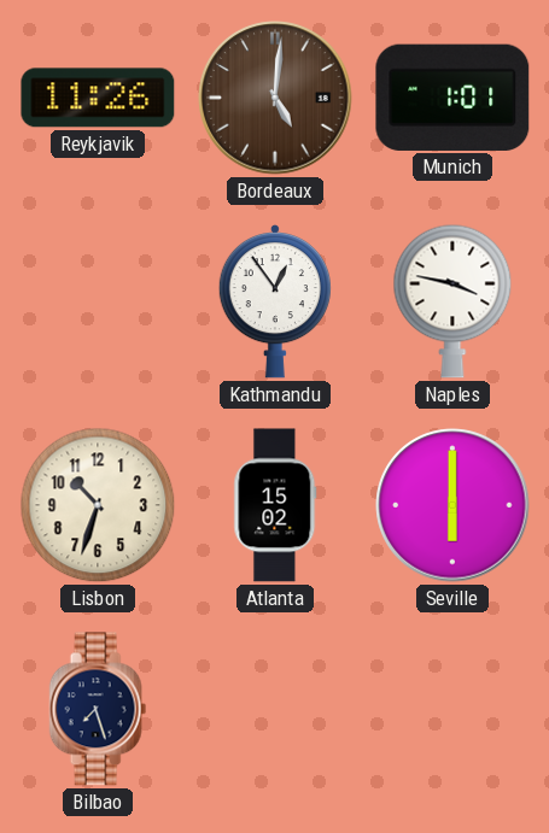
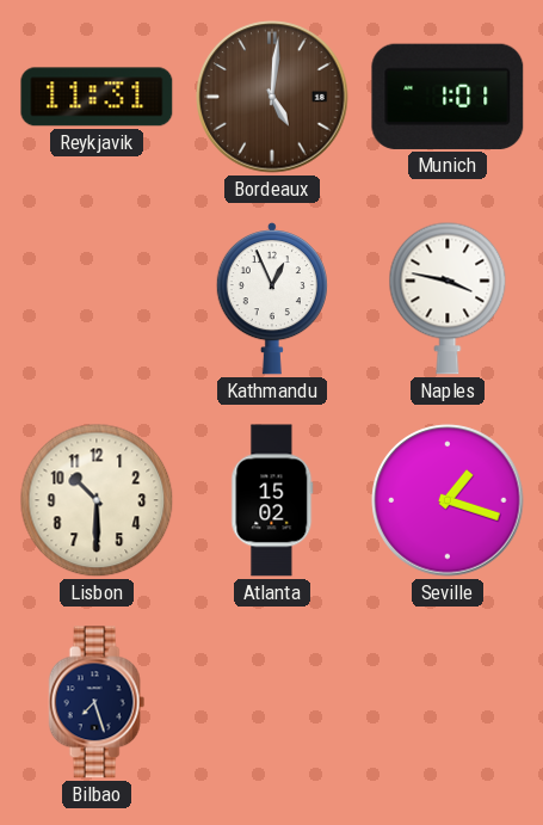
Reykjavik: 11:26 -> 11:31
Kathmandu: 12:54 -> 12:56
Lisbon: 10:33 -> 10:30
Seville: 6:00 -> 1:18
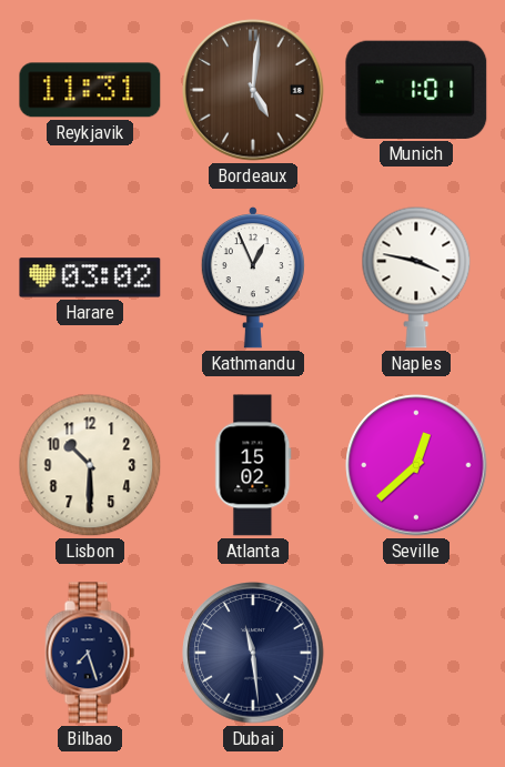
Harare: none -> 03:02
Seville: 1:18 -> 12:38
Dubai: none -> 11:29
